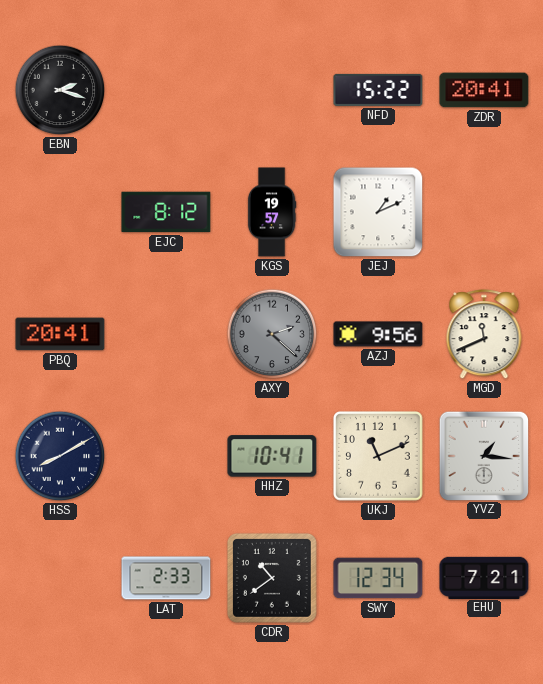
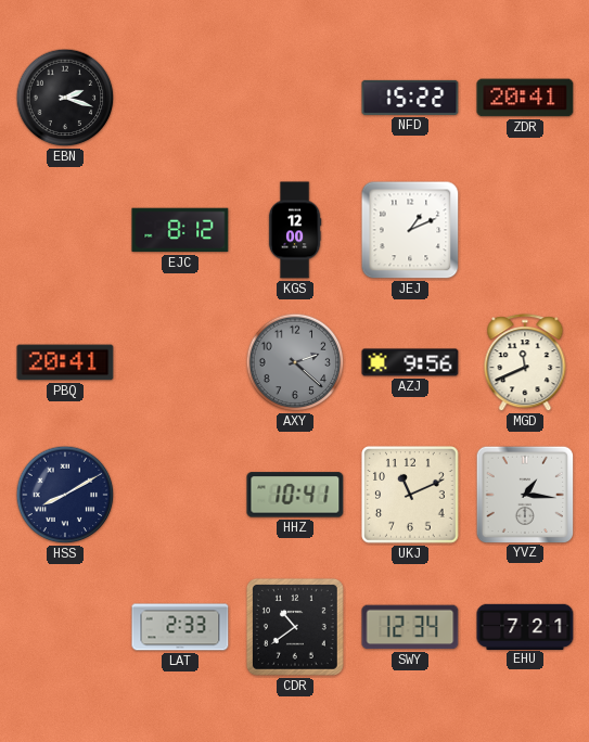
KGS: 19:57 -> 12:00
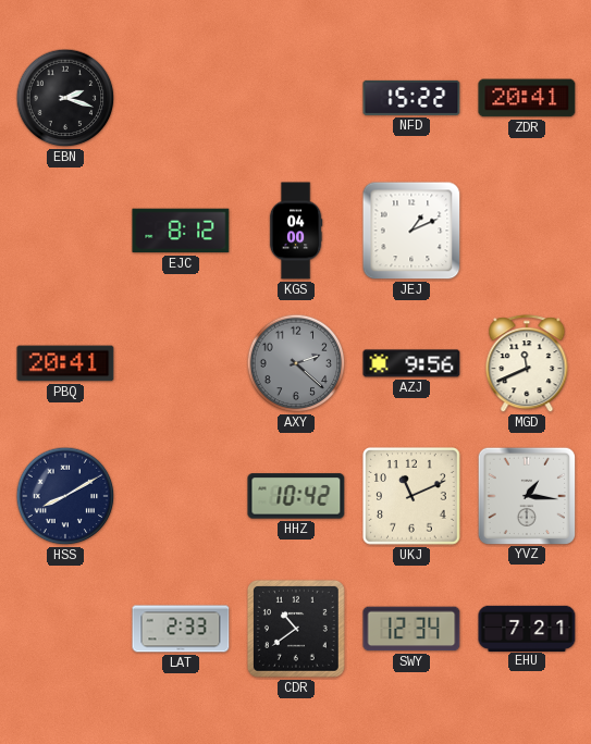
KGS: 12:00 -> 04:00
HHZ: 10:41 -> 10:42
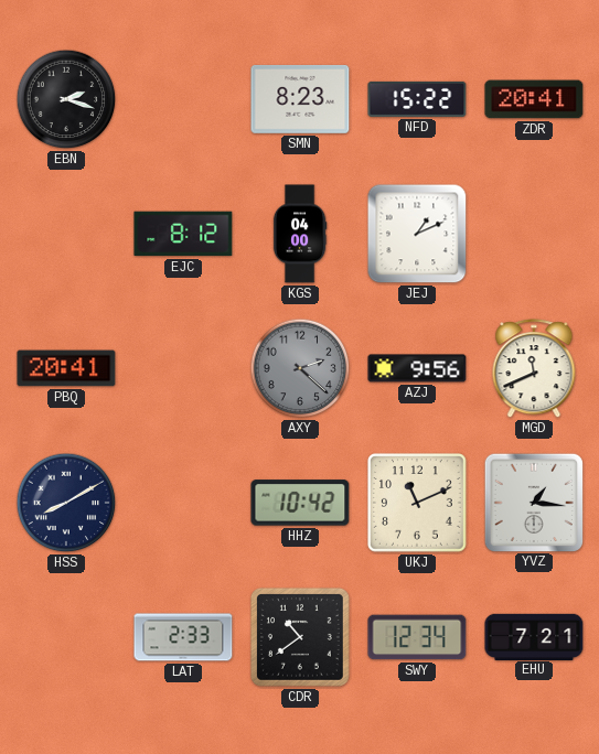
SMN: none -> 8:23
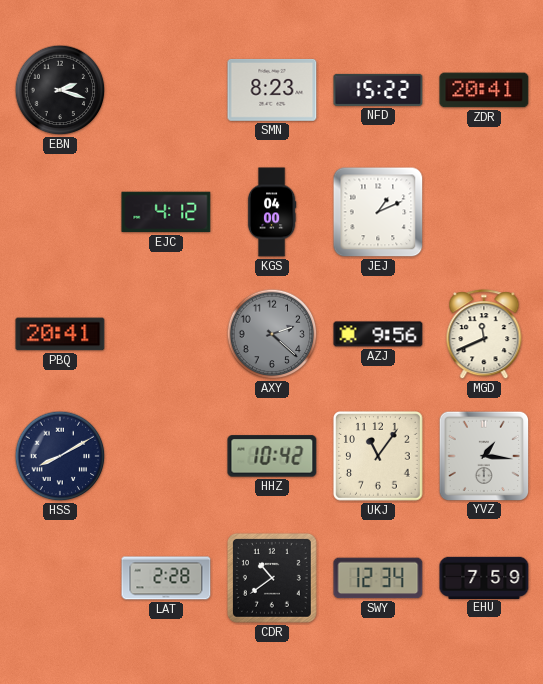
EJC: 8:12 -> 4:12
UKJ: 11:11 -> 11:06
LAT: 2:33 -> 2:28
EHU: 7:21 -> 7:59
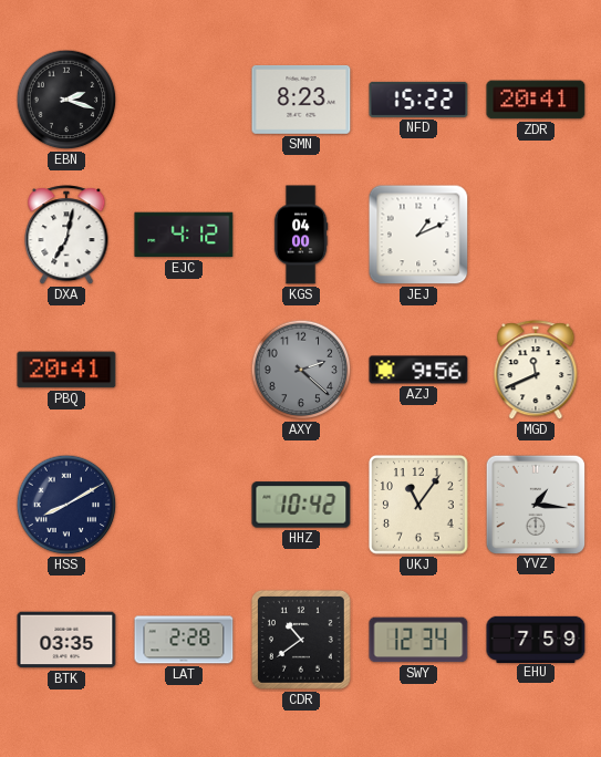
DXA: none -> 7:02
BTK: none -> 03:35
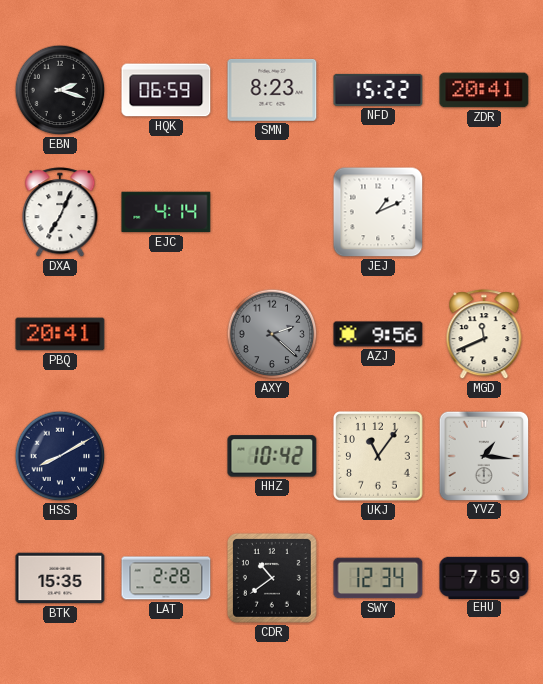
HQK: none -> 06:59
DXA: 7:02 -> 7:04
EJC: 4:12 -> 4:14
KGS: 04:00 -> none
BTK: 03:35 -> 15:35
